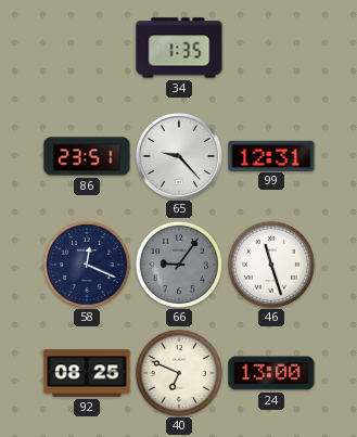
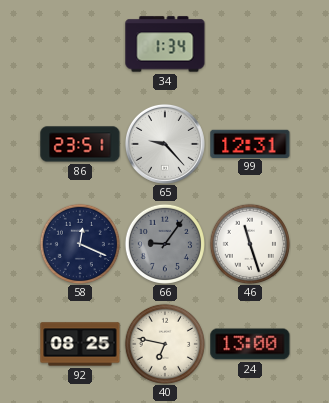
34: 1:35 -> 1:34
40: 6:49 -> 6:47
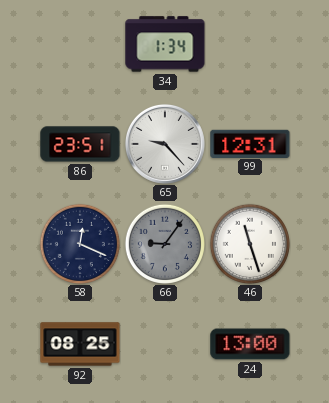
40: 6:47 -> none
